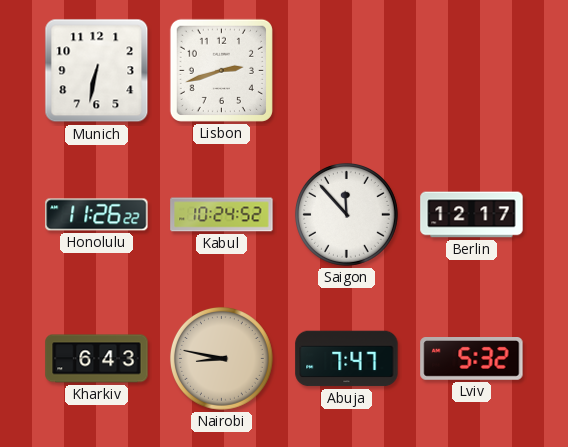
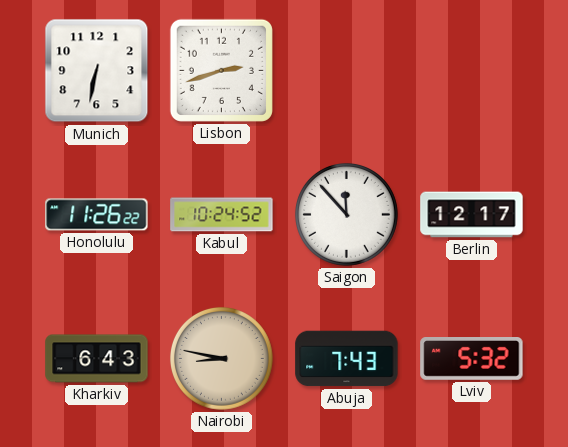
Abuja: 7:47 -> 7:43
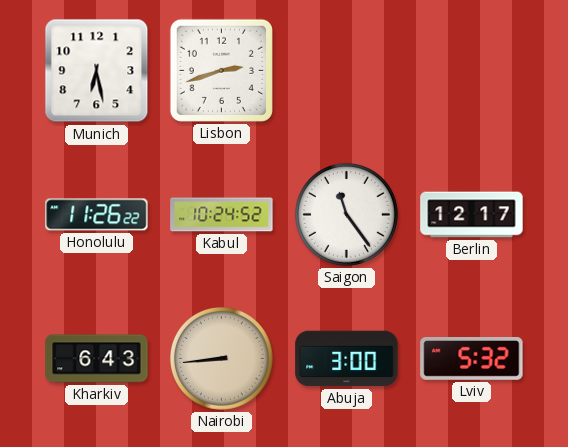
Munich: 6:32 -> 6:28
Saigon: 11:53 -> 11:24
Nairobi: 8:47 -> 8:44
Abuja: 7:43 -> 3:00
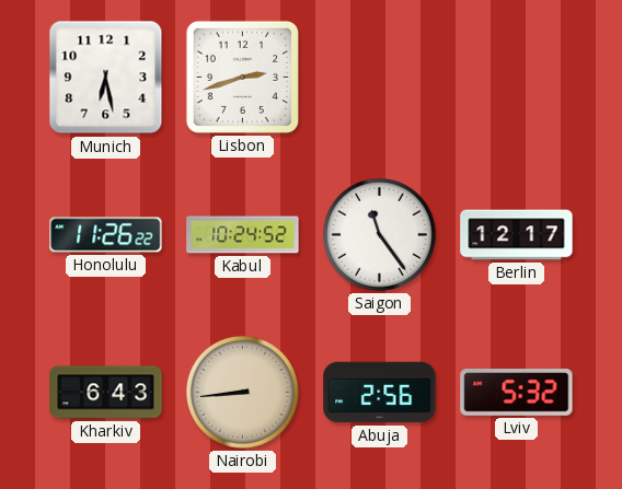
Abuja: 3:00 -> 2:56
